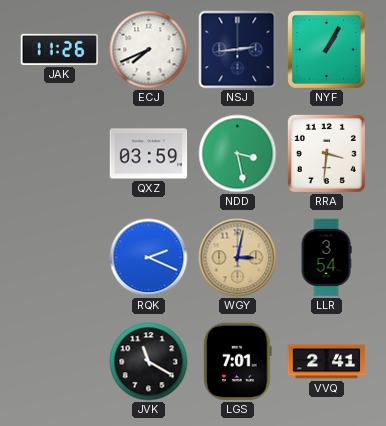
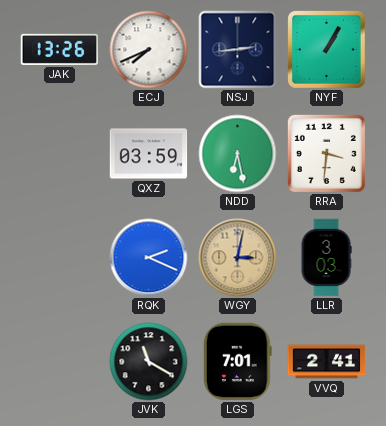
JAK: 11:26 -> 13:26
NDD: 3:28 -> 6:28
LLR: 3:54 -> 3:03
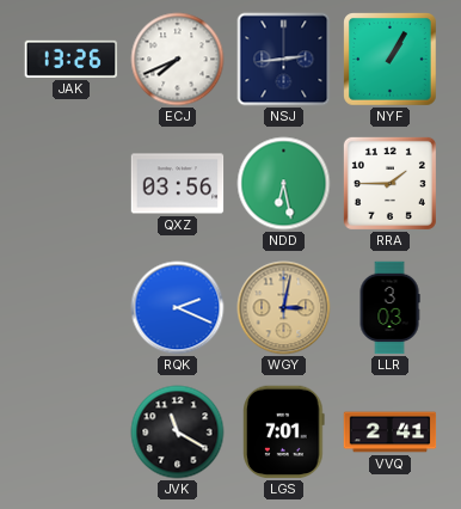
QXZ: 03:59 -> 03:56
RRA: 3:31 -> 1:45
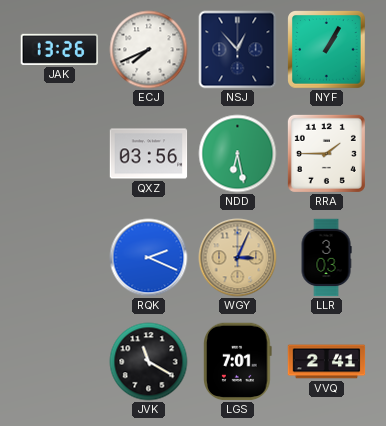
NSJ: 2:44 -> 12:53
WGY: 3:02 -> 3:04
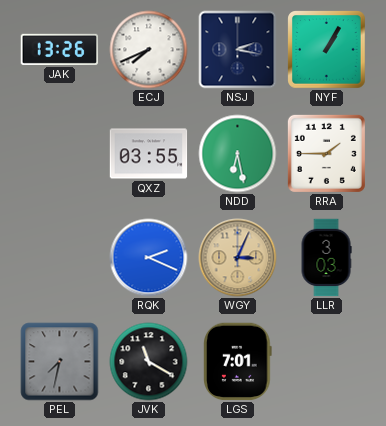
NSJ: 12:53 -> 2:17
QXZ: 03:56 -> 03:55
PEL: none -> 7:32
VVQ: 2:41 -> none
